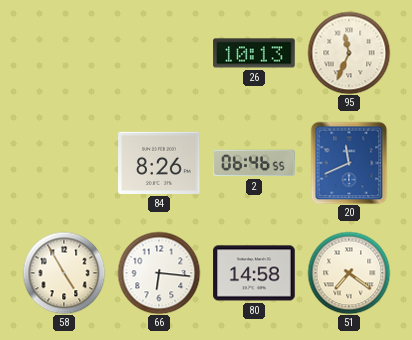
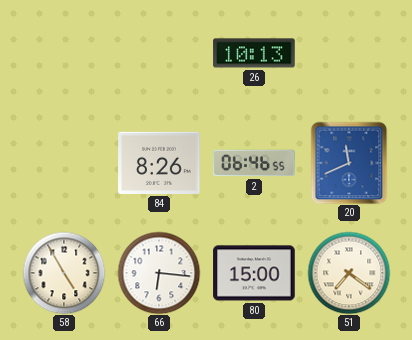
95: 11:34 -> none
80: 14:58 -> 15:00
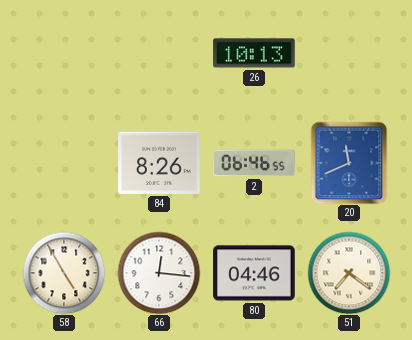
66: 6:16 -> 12:16
80: 15:00 -> 04:46
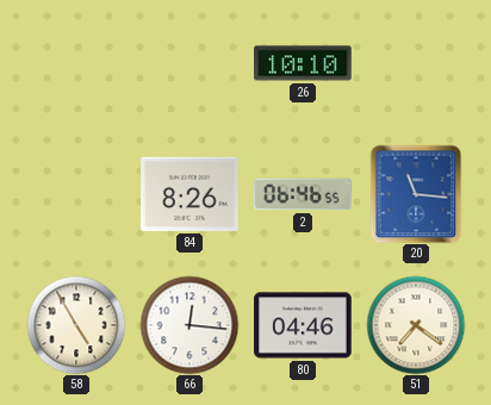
26: 10:13 -> 10:10
20: 11:41 -> 11:16
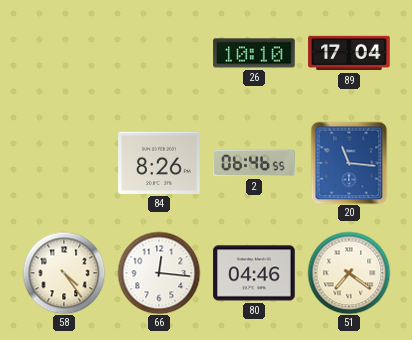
89: none -> 17:04
58: 4:55 -> 4:24
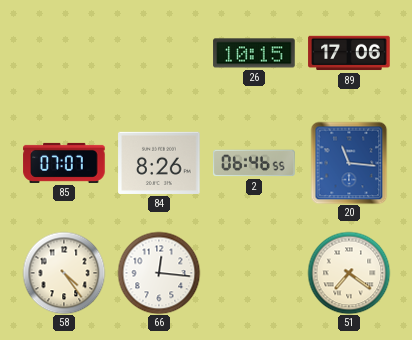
26: 10:10 -> 10:15
89: 17:04 -> 17:06
85: none -> 07:07
80: 04:46 -> none
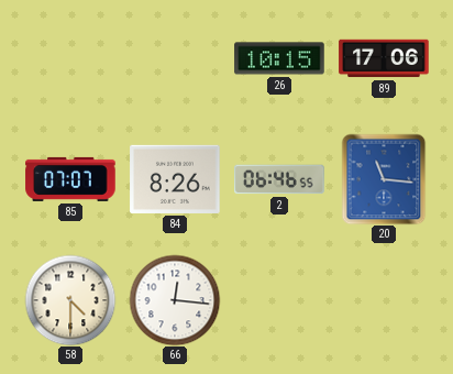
58: 4:24 -> 4:30
51: 7:21 -> none
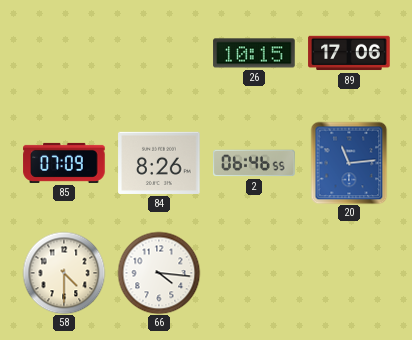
85: 07:07 -> 07:09
20: 11:16 -> 11:14
66: 12:16 -> 4:16
